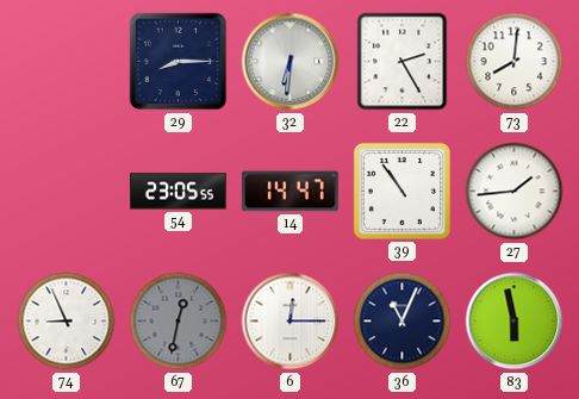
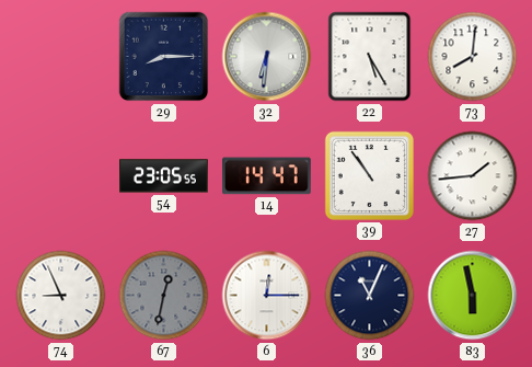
22: 2:25 -> 5:25
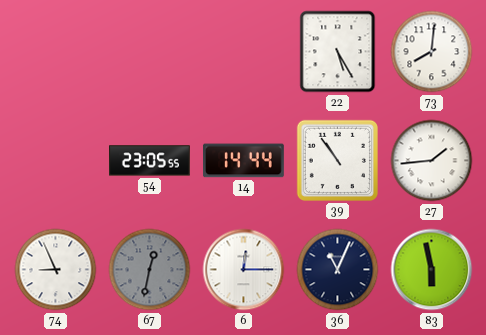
29: 8:15 -> none
32: 6:31 -> none
14: 14:47 -> 14:44
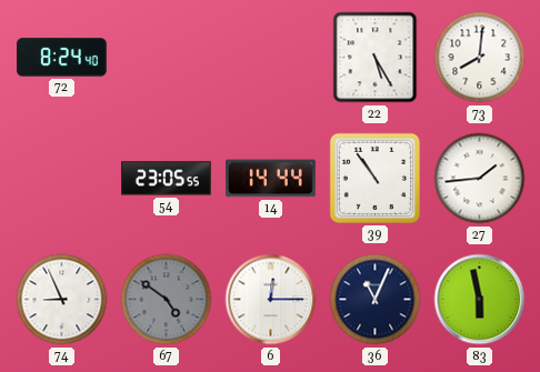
72: none -> 8:24
67: 12:32 -> 4:51
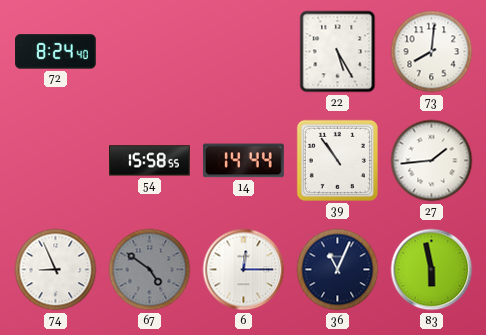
54: 23:05 -> 15:58
